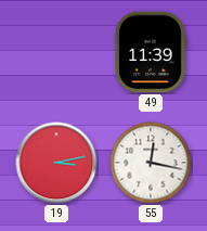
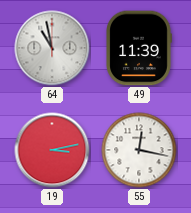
64: none -> 10:58
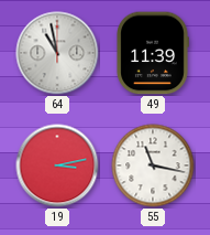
55: 12:17 -> 11:17
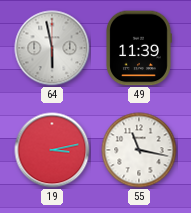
64: 10:58 -> 5:58
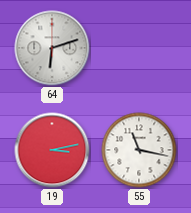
64: 5:58 -> 6:12
49: 11:39 -> none
